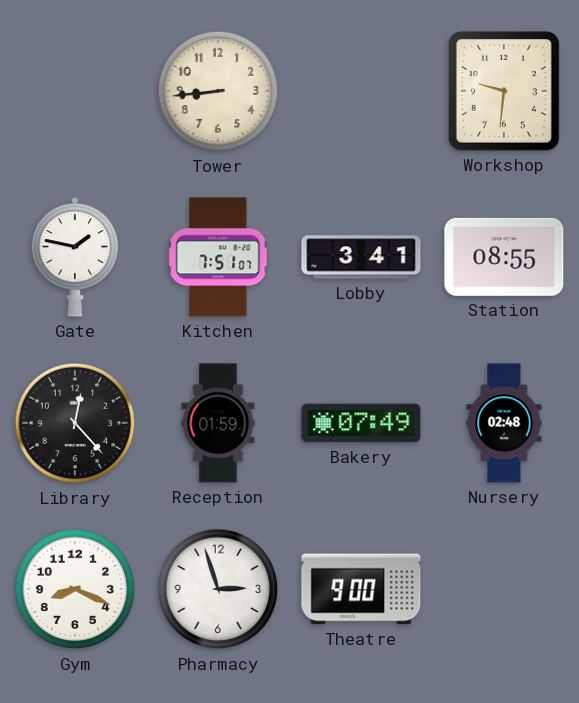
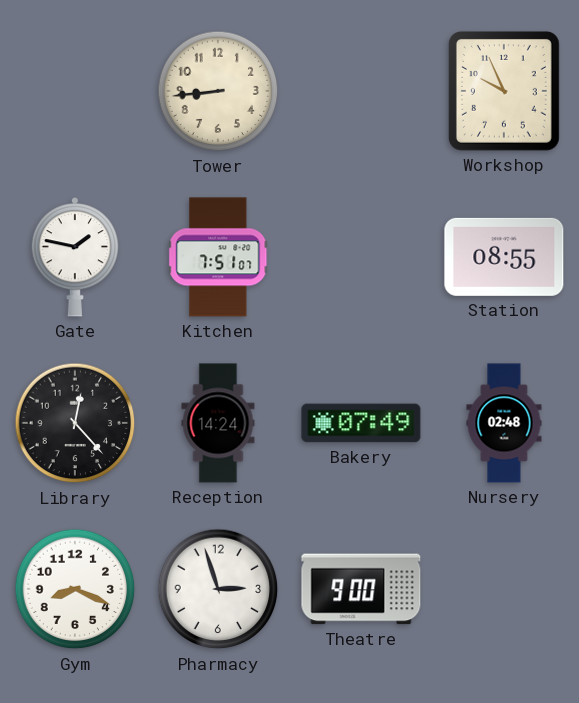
Workshop: 9:31 -> 9:56
Lobby: 3:41 -> none
Reception: 01:59 -> 14:24
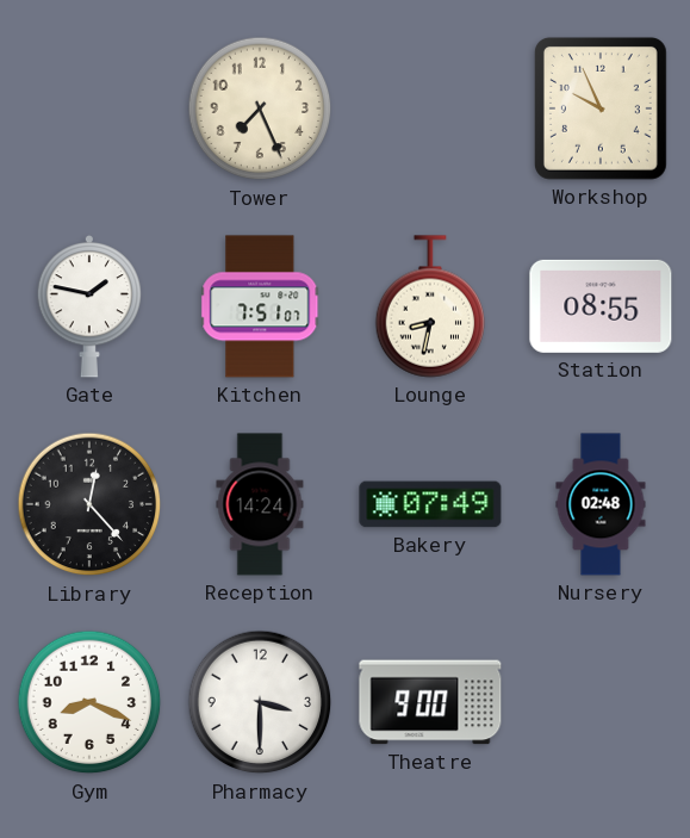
Tower: 8:44 -> 7:26
Lounge: none -> 8:32
Pharmacy: 2:57 -> 3:30
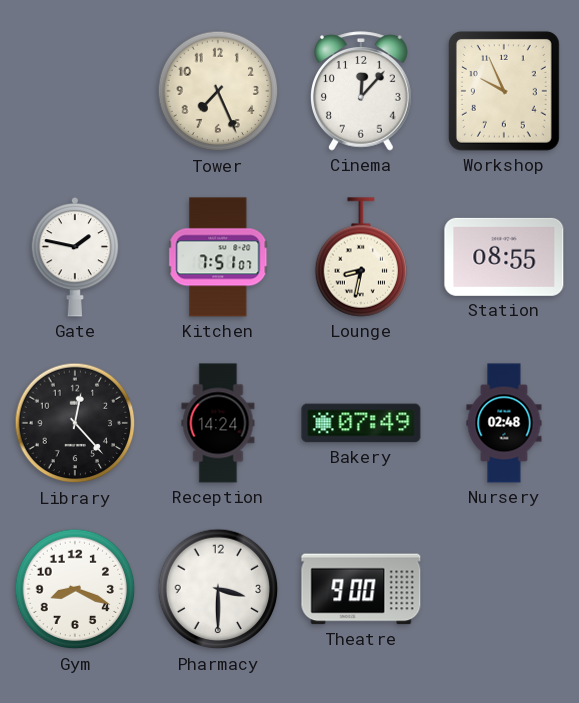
Cinema: none -> 12:07
